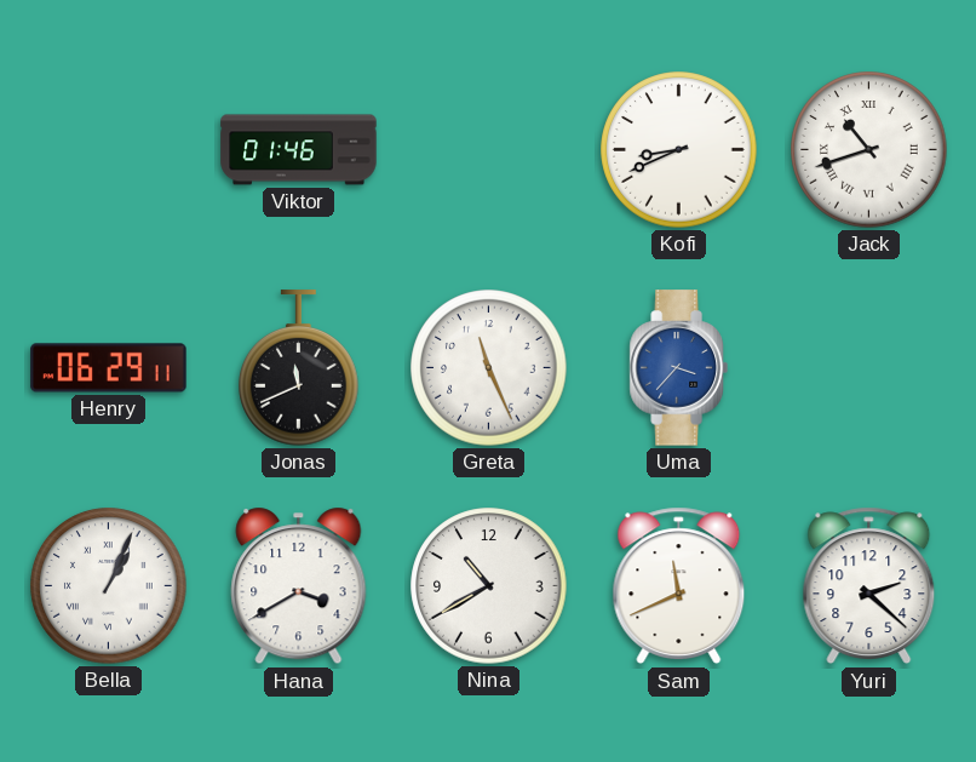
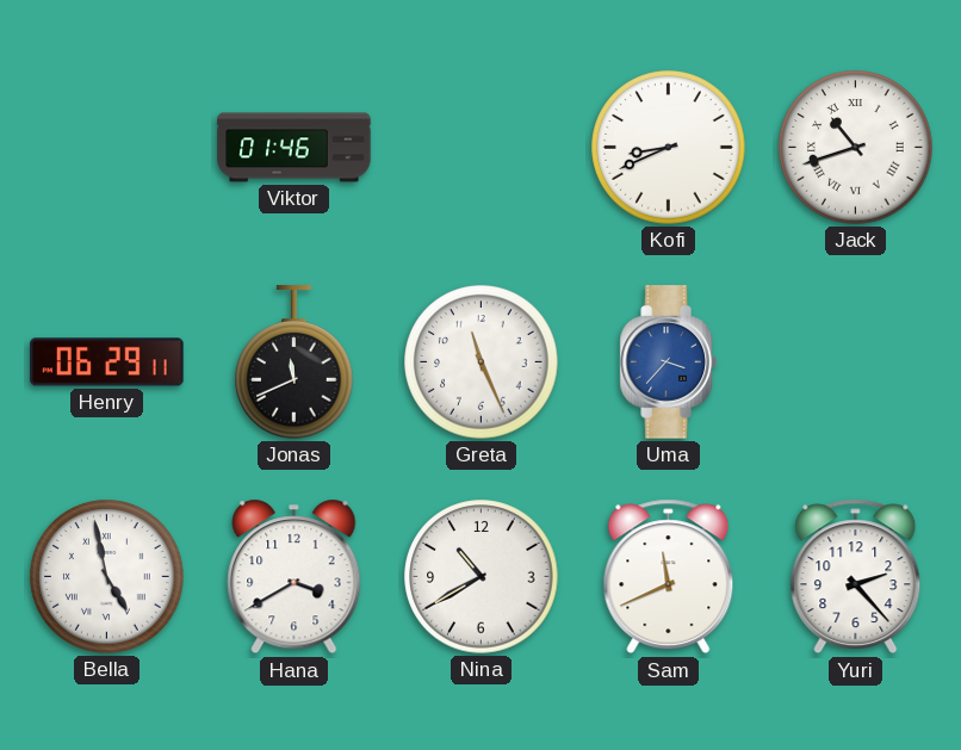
Bella: 1:04 -> 4:58
Yuri: 2:22 -> 2:23
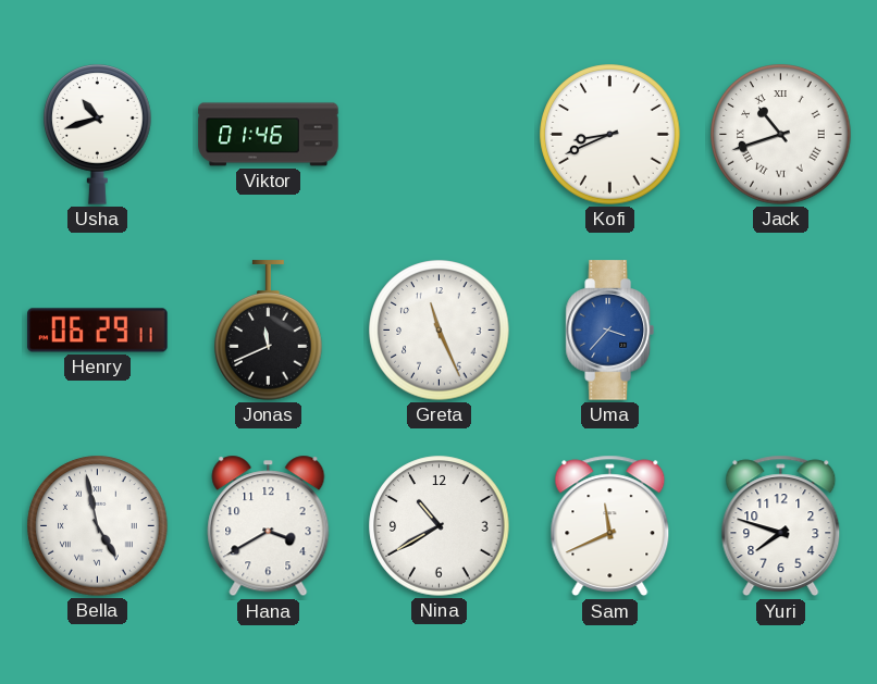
Usha: none -> 10:42
Yuri: 2:23 -> 7:48
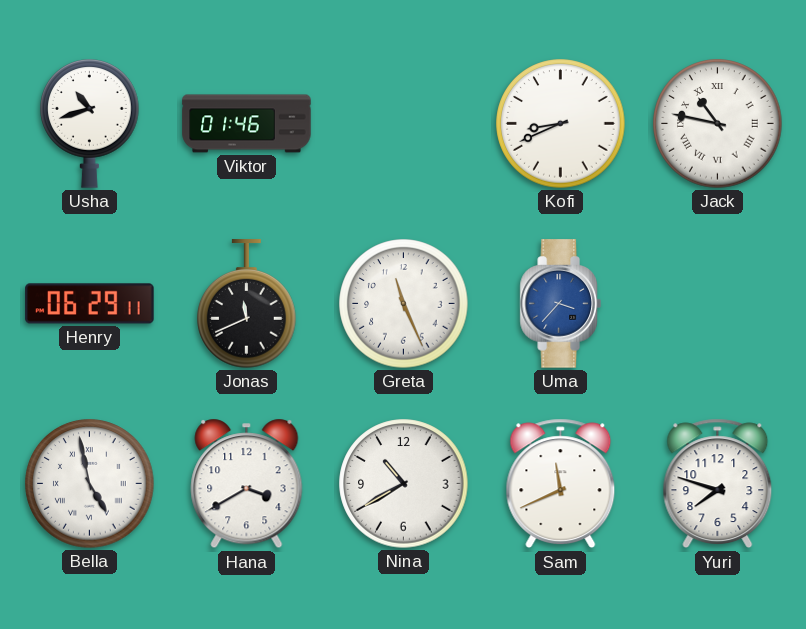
Jack: 10:42 -> 10:47
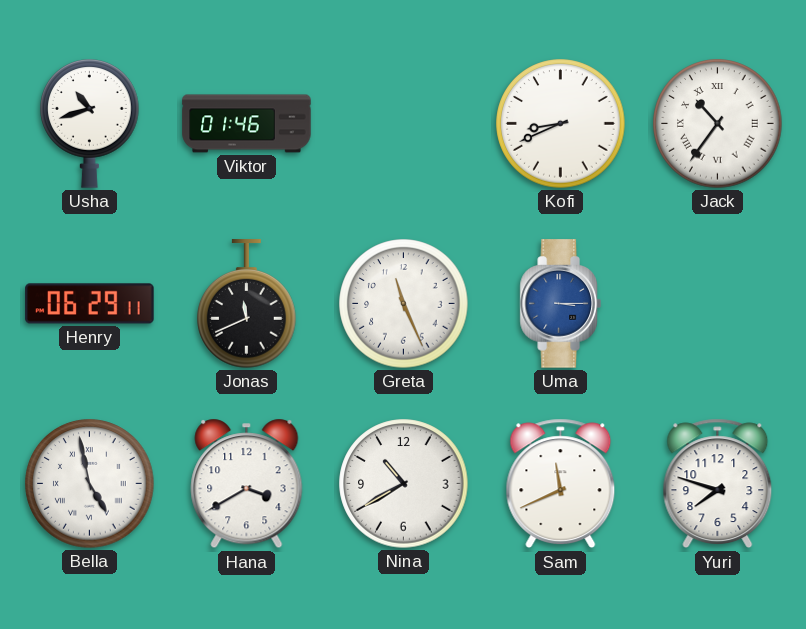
Jack: 10:47 -> 10:36
Uma: 3:37 -> 3:15
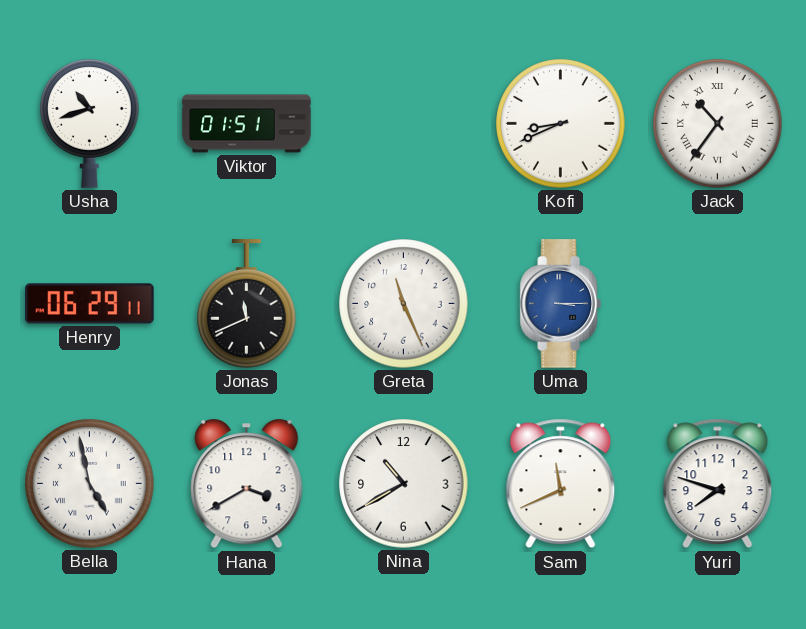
Viktor: 01:46 -> 01:51
